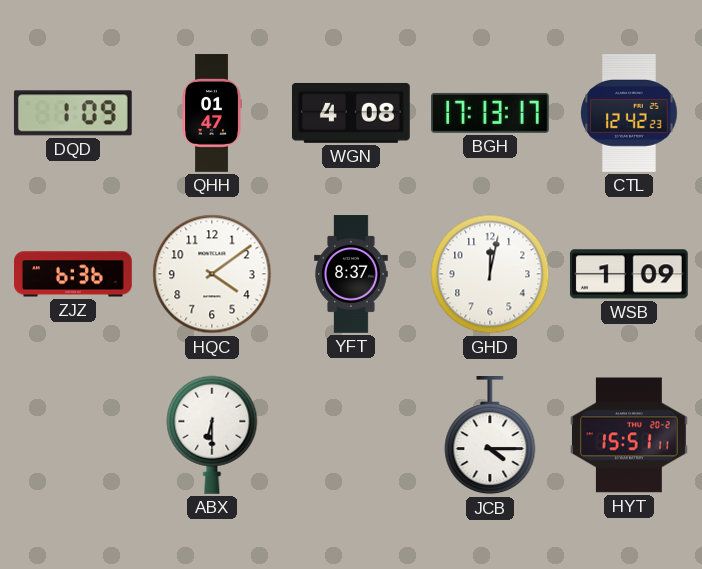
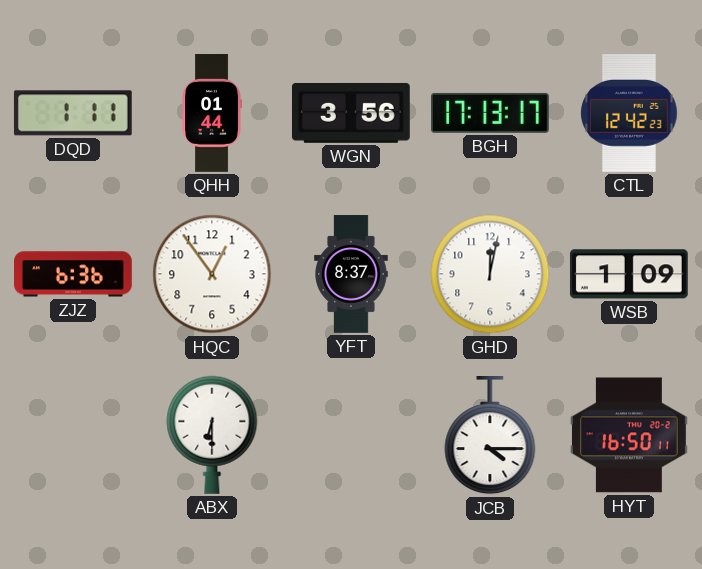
DQD: 1:09 -> 1:11
QHH: 01:47 -> 01:44
WGN: 4:08 -> 3:56
HQC: 4:09 -> 12:54
HYT: 15:51 -> 16:50
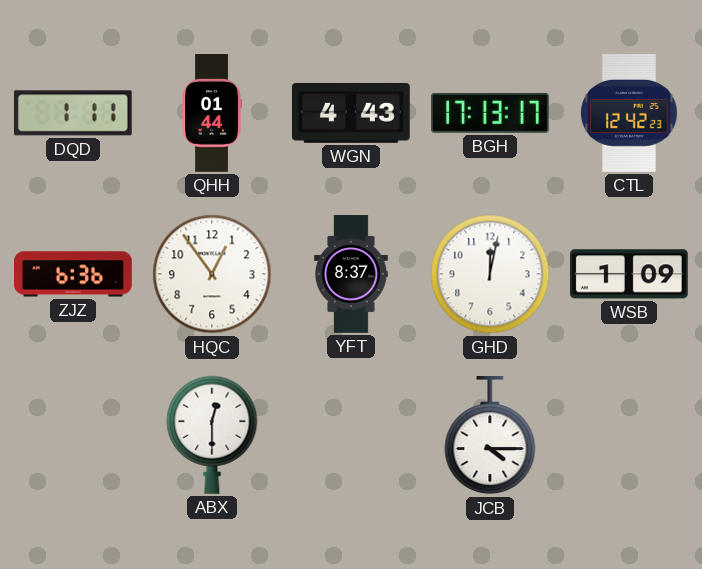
WGN: 3:56 -> 4:43
ABX: 6:30 -> 12:30
HYT: 16:50 -> none
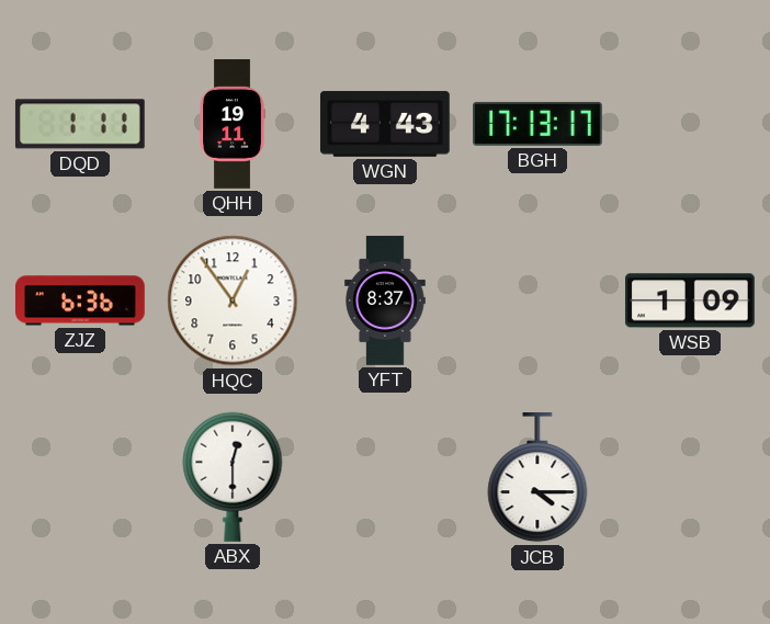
QHH: 01:44 -> 19:11
CTL: 12:42 -> none
GHD: 12:02 -> none
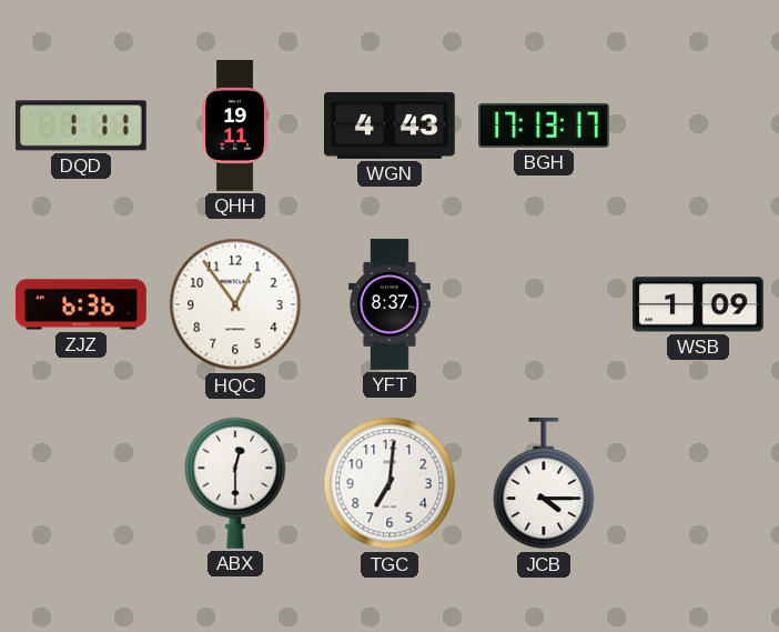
TGC: none -> 7:01
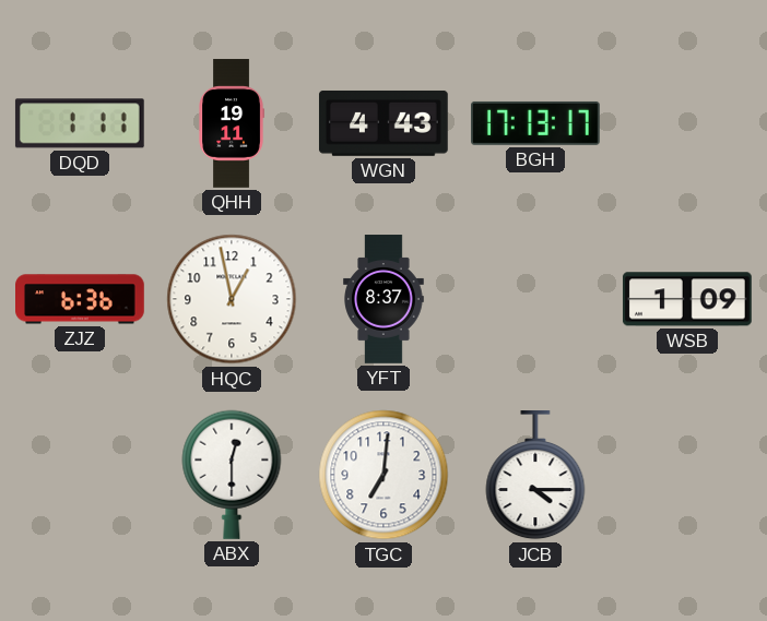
HQC: 12:54 -> 12:58
